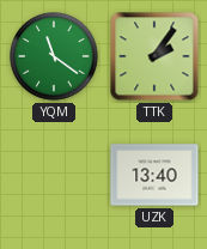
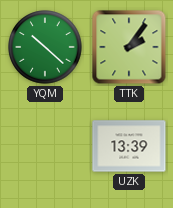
YQM: 11:21 -> 10:22
UZK: 13:40 -> 13:39
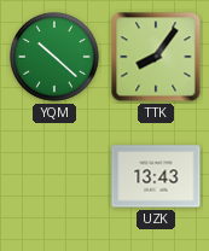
TTK: 2:06 -> 8:06
UZK: 13:39 -> 13:43
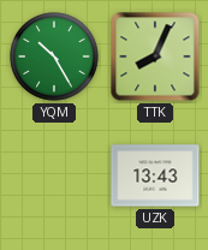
YQM: 10:22 -> 10:25
TTK: 8:06 -> 8:04
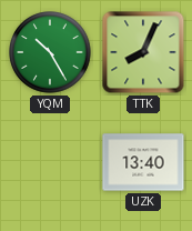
UZK: 13:43 -> 13:40
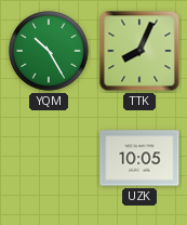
UZK: 13:40 -> 10:05
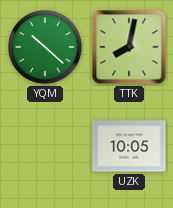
YQM: 10:25 -> 10:22
TTK: 8:04 -> 8:02
